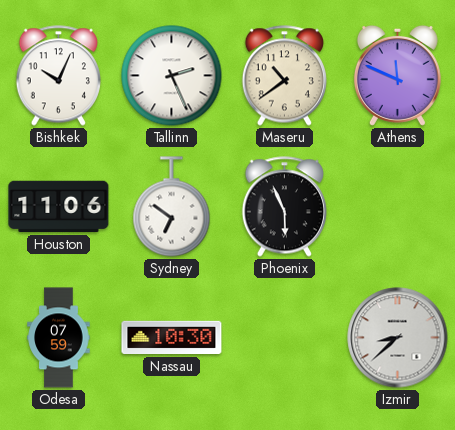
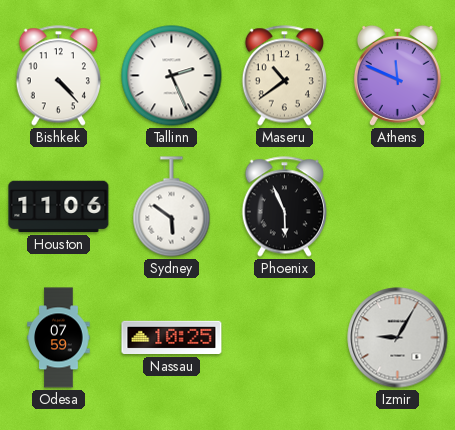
Bishkek: 10:04 -> 4:23
Sydney: 6:51 -> 5:51
Nassau: 10:30 -> 10:25
Izmir: 8:38 -> 9:05
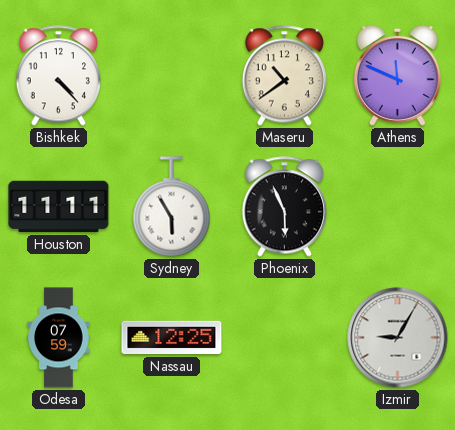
Tallinn: 2:26 -> none
Houston: 11:06 -> 11:11
Sydney: 5:51 -> 5:55
Nassau: 10:25 -> 12:25
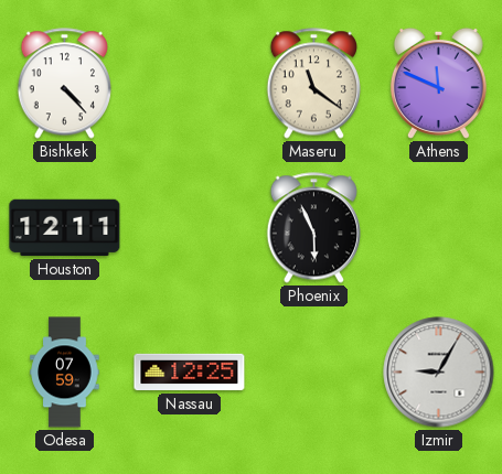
Maseru: 10:39 -> 11:21
Houston: 11:11 -> 12:11
Sydney: 5:55 -> none
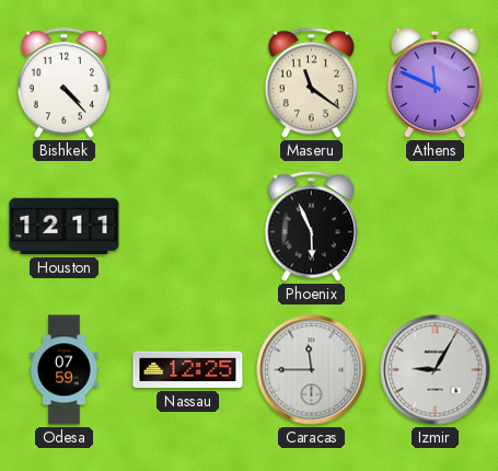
Caracas: none -> 11:45
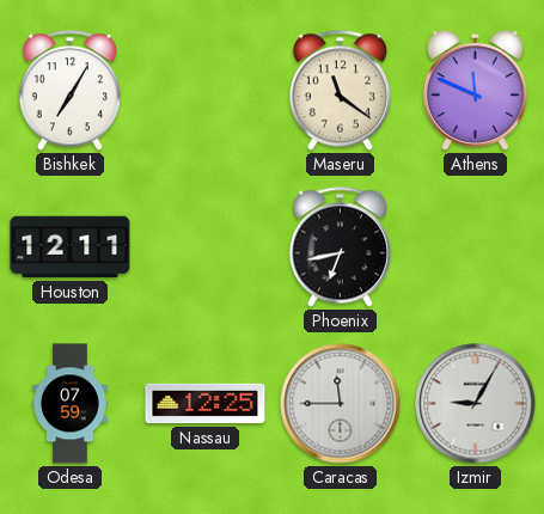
Bishkek: 4:23 -> 7:05
Phoenix: 5:56 -> 6:43
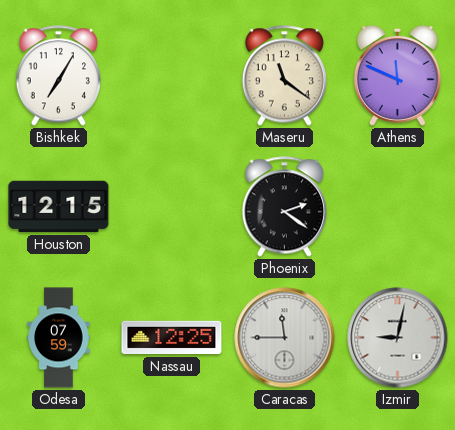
Houston: 12:11 -> 12:15
Phoenix: 6:43 -> 2:21
Izmir: 9:05 -> 9:02
